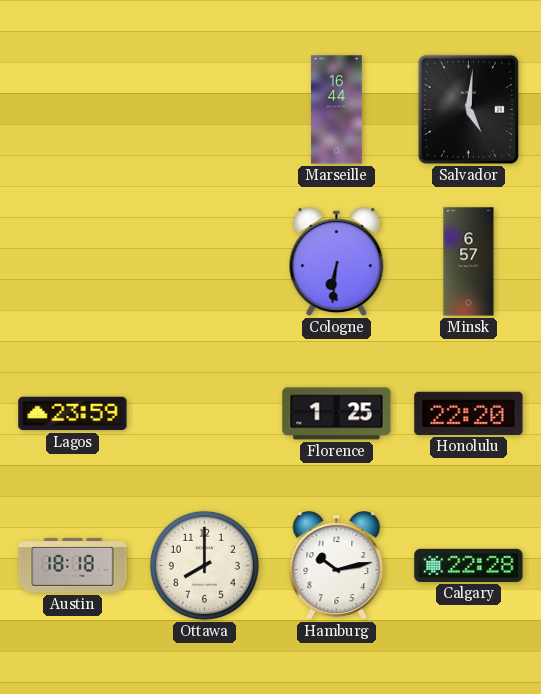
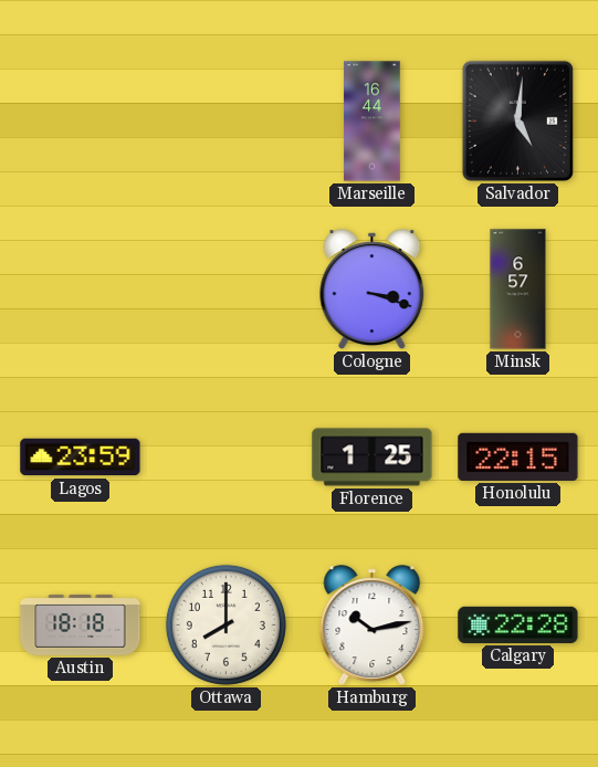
Cologne: 6:31 -> 3:18
Honolulu: 22:20 -> 22:15
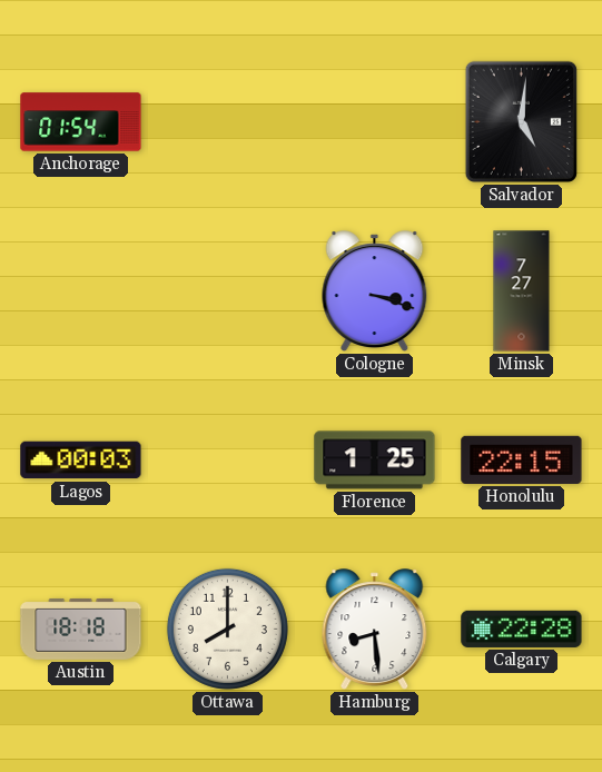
Anchorage: none -> 01:54
Marseille: 16:44 -> none
Minsk: 6:57 -> 7:27
Lagos: 23:59 -> 00:03
Hamburg: 10:13 -> 8:29
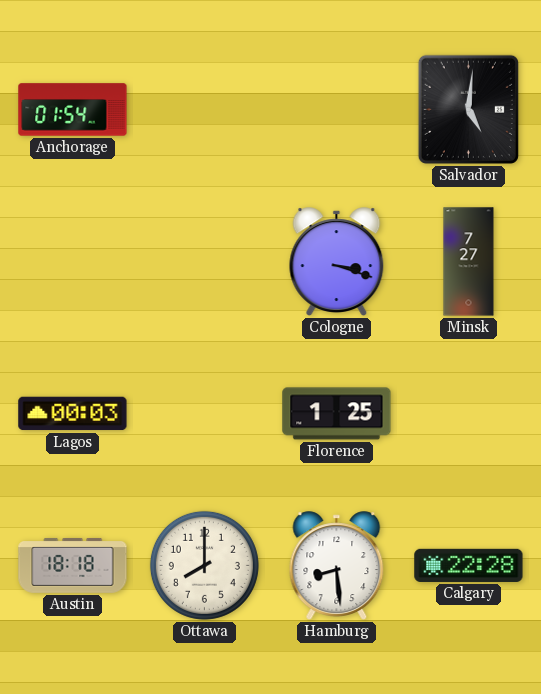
Honolulu: 22:15 -> none
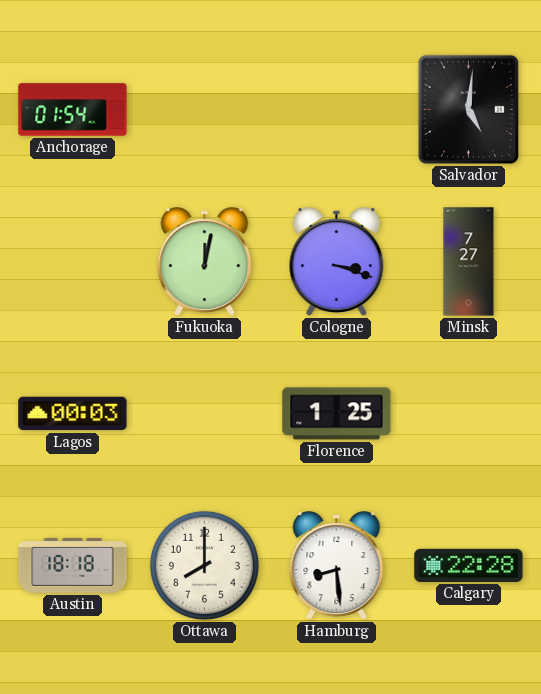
Fukuoka: none -> 12:02
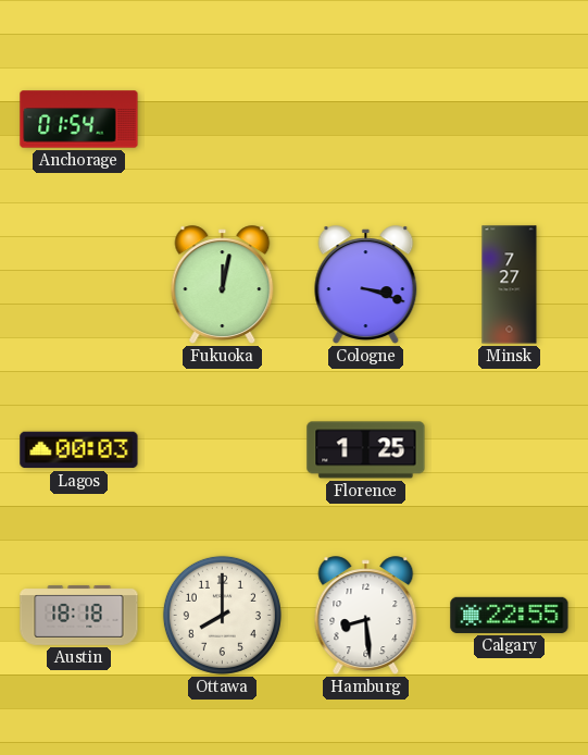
Salvador: 5:01 -> none
Calgary: 22:28 -> 22:55
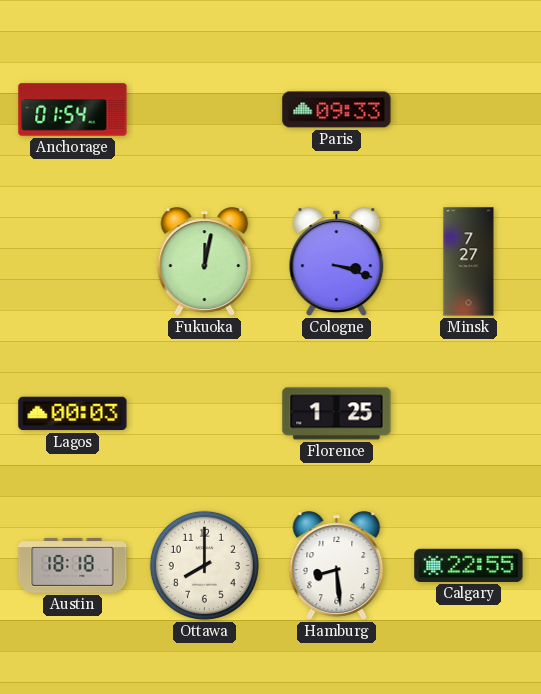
Paris: none -> 09:33
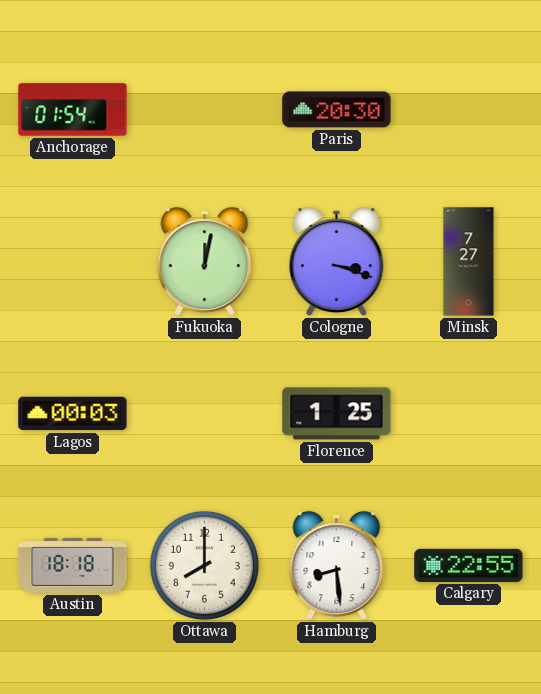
Paris: 09:33 -> 20:30
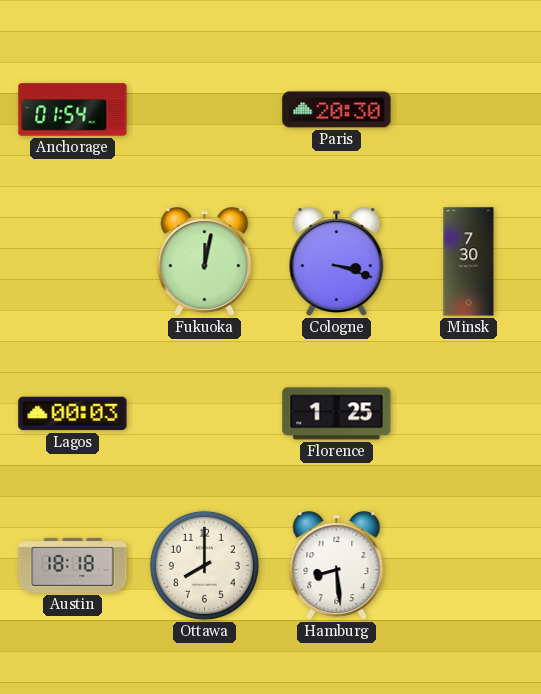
Minsk: 7:27 -> 7:30
Calgary: 22:55 -> none
